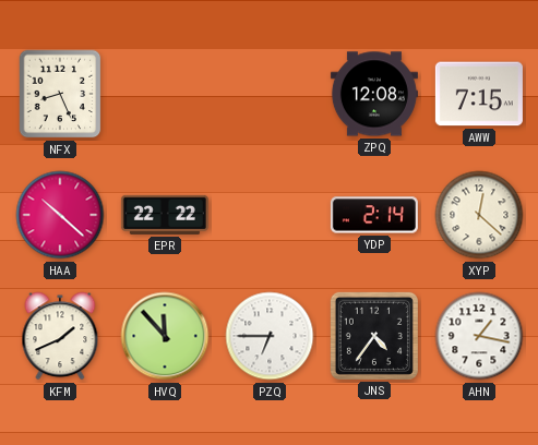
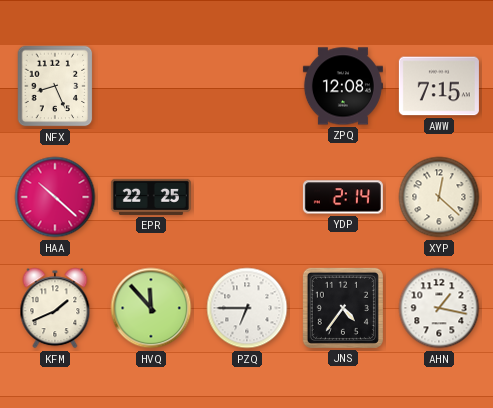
EPR: 22:22 -> 22:25
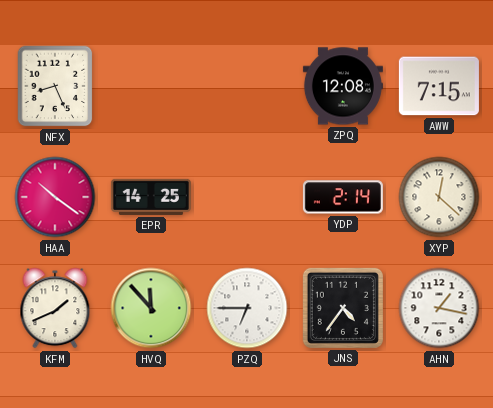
HAA: 10:22 -> 10:21
EPR: 22:25 -> 14:25
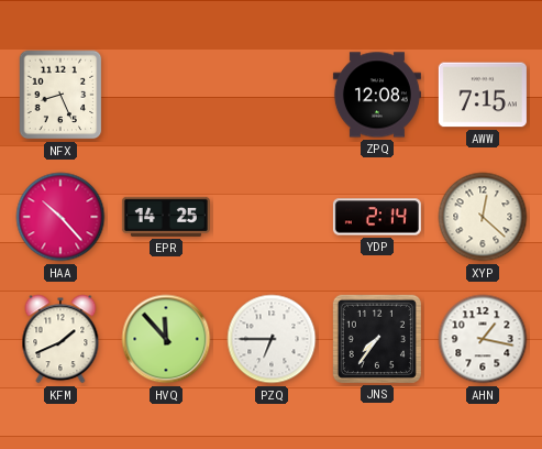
HAA: 10:21 -> 10:23
JNS: 4:36 -> 7:36
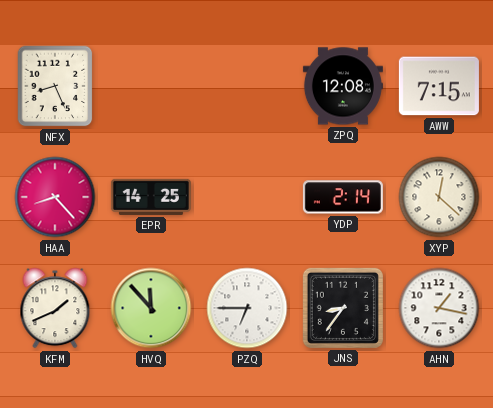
HAA: 10:23 -> 8:23
JNS: 7:36 -> 8:36
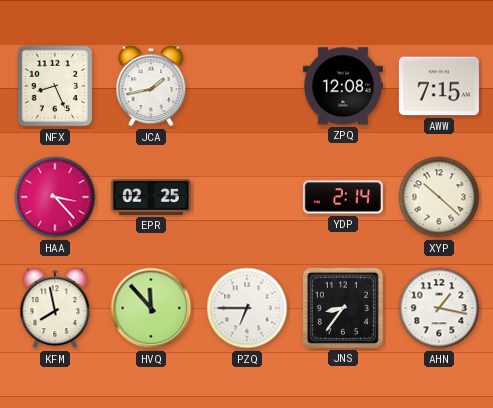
JCA: none -> 1:43
HAA: 8:23 -> 3:23
EPR: 14:25 -> 02:25
XYP: 12:22 -> 10:22
KFM: 1:41 -> 7:58
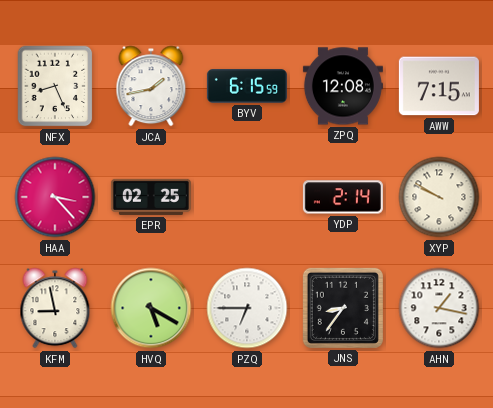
BYV: none -> 6:15
XYP: 10:22 -> 9:50
KFM: 7:58 -> 8:58
HVQ: 11:53 -> 5:20
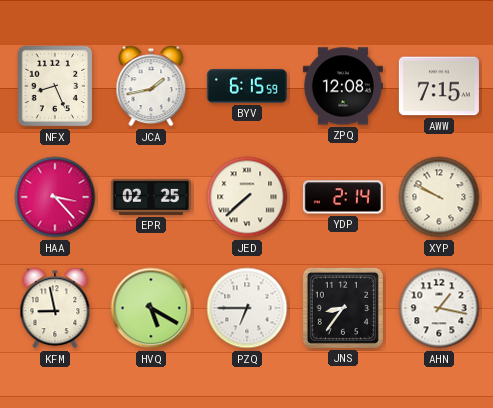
JED: none -> 7:38
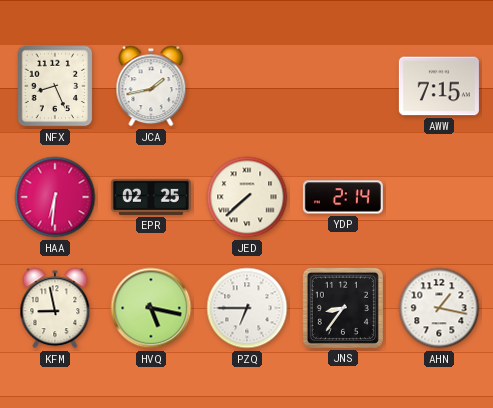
BYV: 6:15 -> none
ZPQ: 12:08 -> none
HAA: 3:23 -> 6:31
XYP: 9:50 -> none
HVQ: 5:20 -> 5:17
